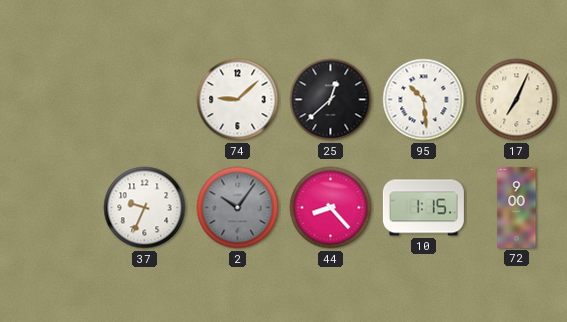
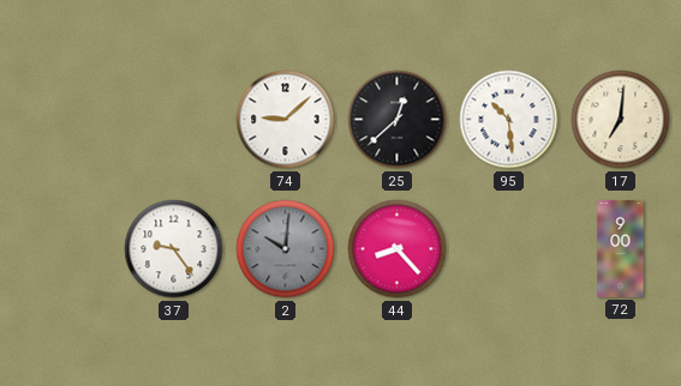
17: 7:04 -> 7:01
37: 9:34 -> 9:24
2: 10:06 -> 10:01
10: 1:15 -> none
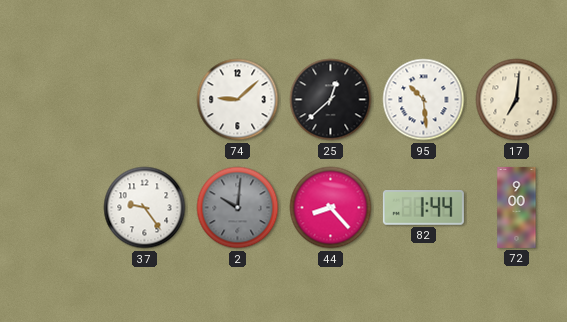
82: none -> 1:44
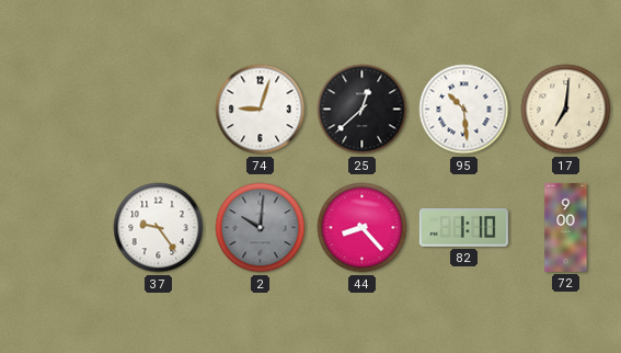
74: 9:08 -> 9:03
82: 1:44 -> 1:10
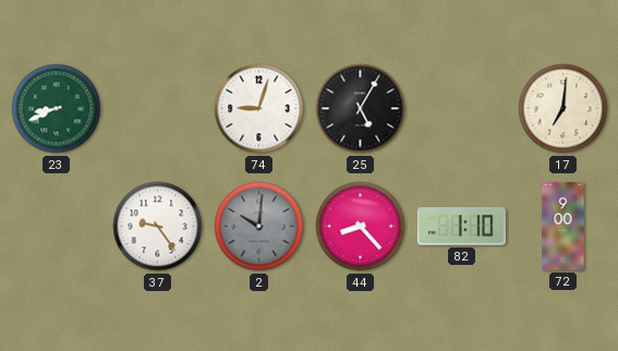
23: none -> 8:41
25: 12:38 -> 5:05
95: 10:29 -> none
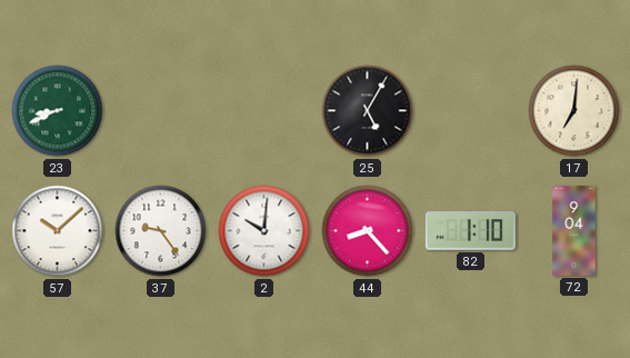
74: 9:03 -> none
57: none -> 10:08
2 dial: grey -> white
72: 9:00 -> 9:04
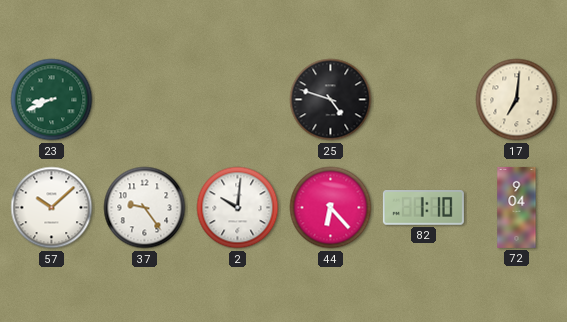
25: 5:05 -> 4:48
44: 8:23 -> 6:23
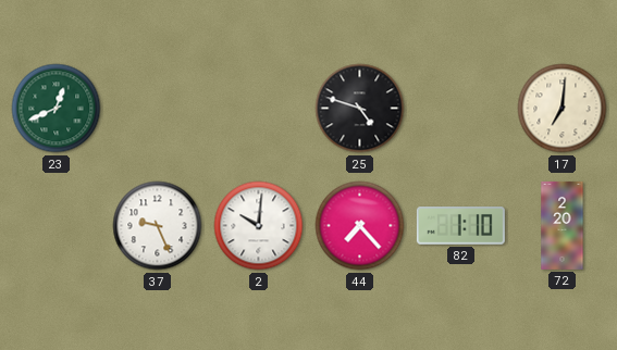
23: 8:41 -> 12:41
57: 10:08 -> none
37: 9:24 -> 9:26
44: 6:23 -> 7:23
72: 9:04 -> 2:20
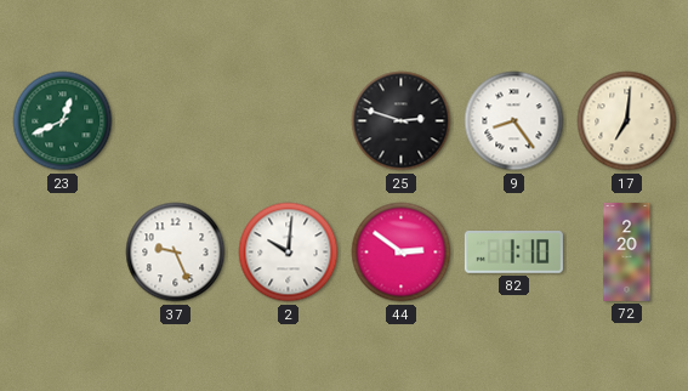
25: 4:48 -> 2:48
9: none -> 8:24
44: 7:23 -> 2:51
